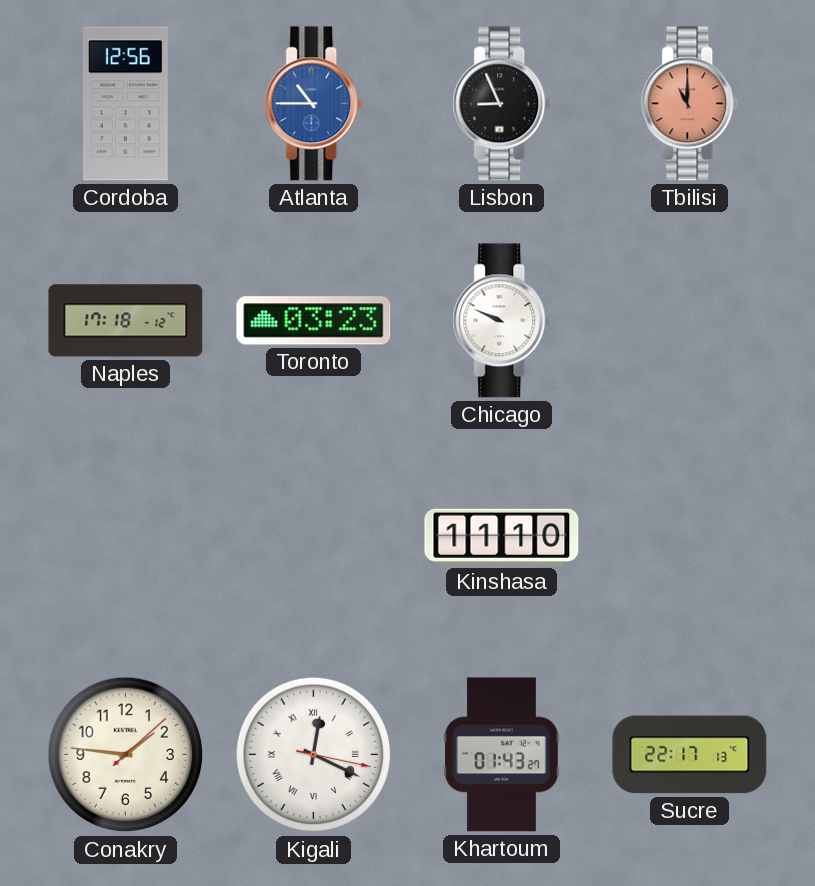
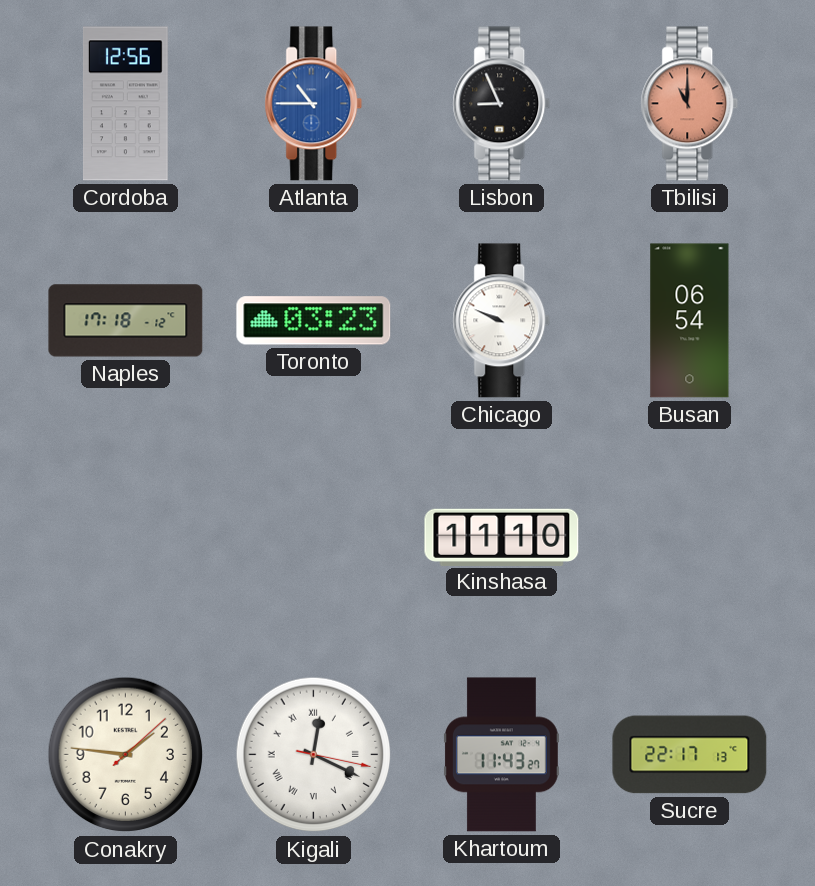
Busan: none -> 06:54
Khartoum: 01:43 -> 11:43
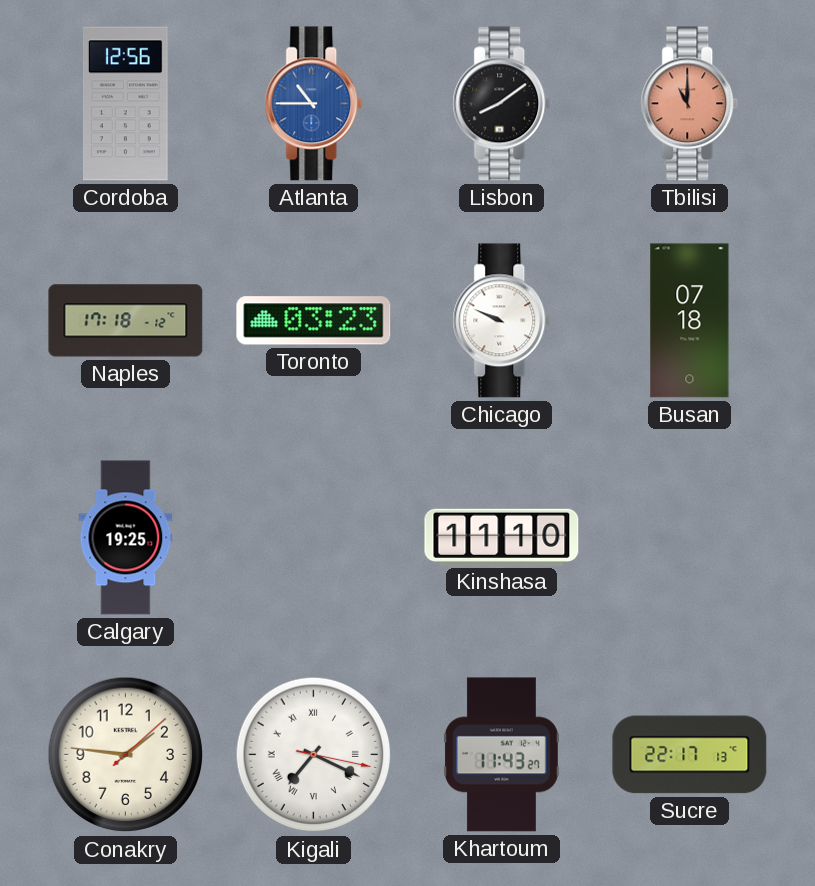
Lisbon: 8:56 -> 8:09
Busan: 06:54 -> 07:18
Calgary: none -> 19:25
Kigali: 12:19 -> 7:19
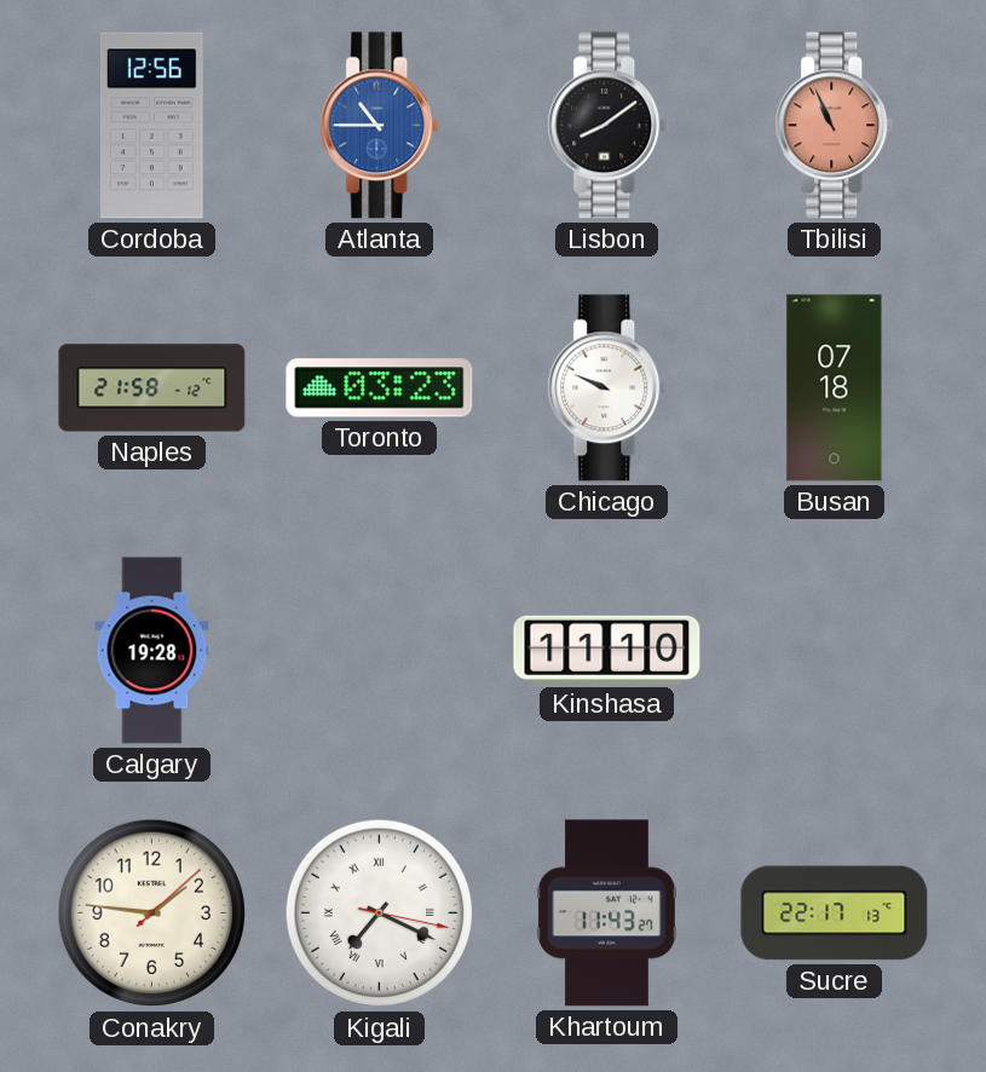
Tbilisi: 11:00 -> 10:56
Naples: 17:18 -> 21:58
Calgary: 19:25 -> 19:28
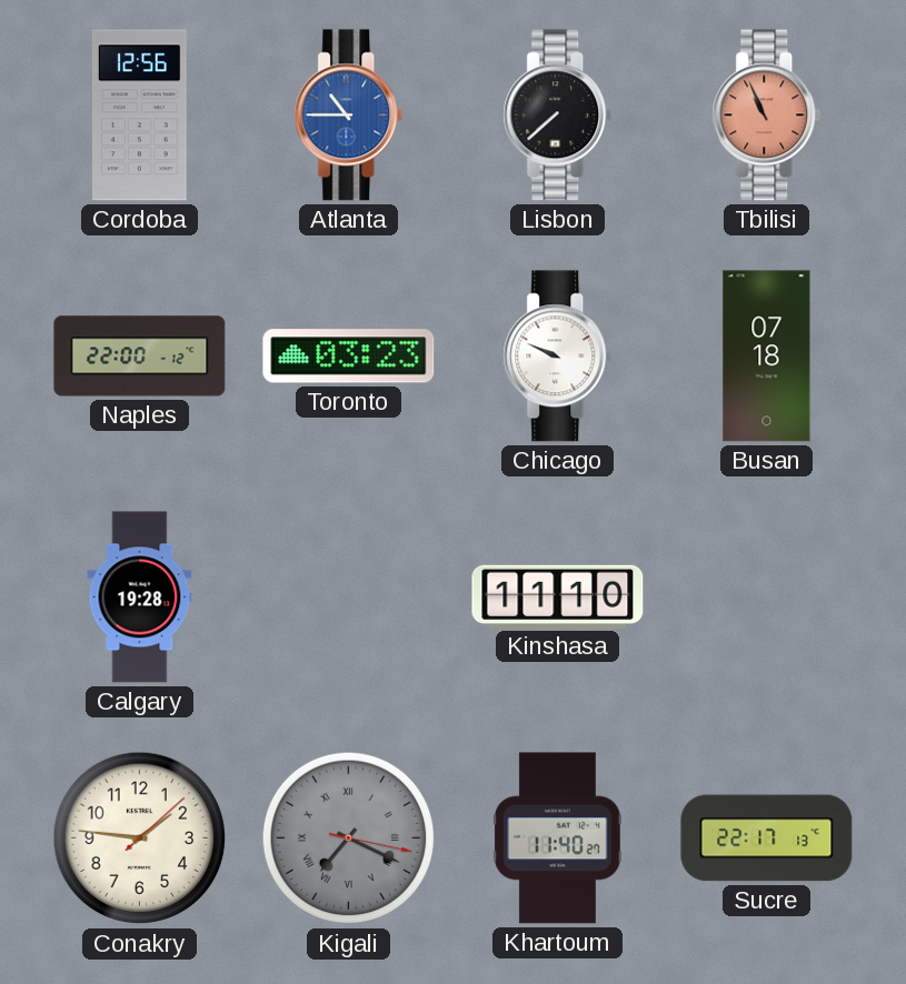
Lisbon: 8:09 -> 7:38
Naples: 21:58 -> 22:00
Kigali dial: white -> grey
Khartoum: 11:43 -> 11:40
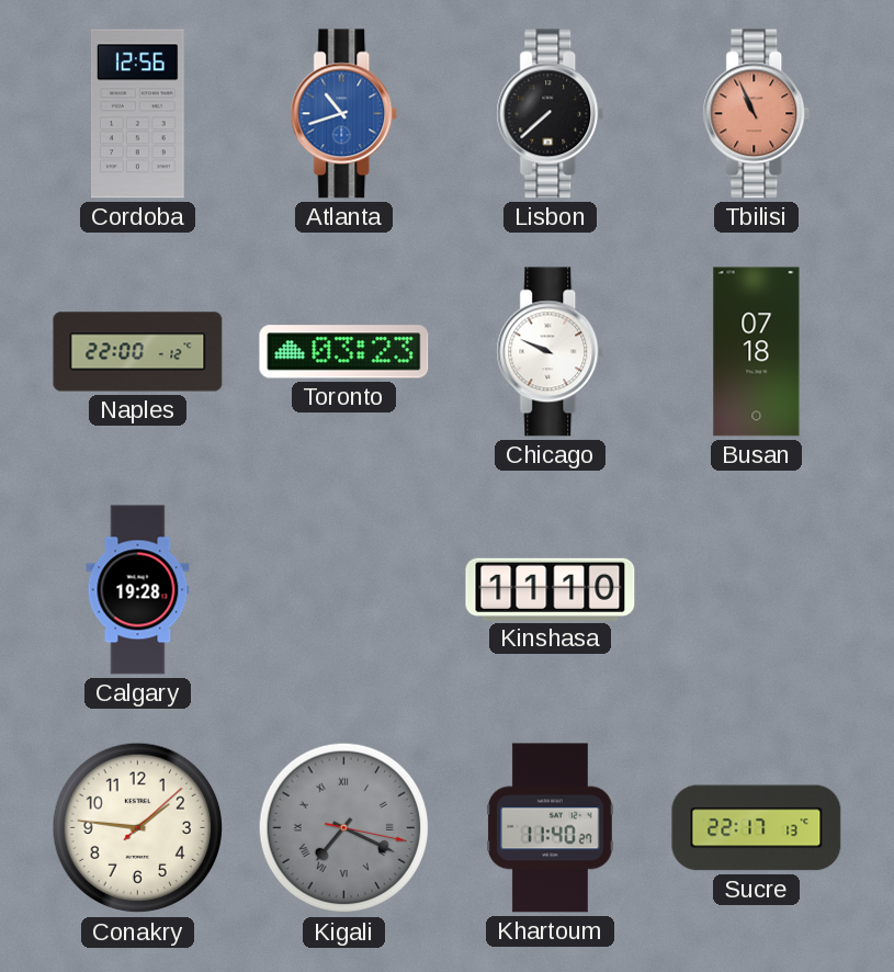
Atlanta: 10:45 -> 10:42
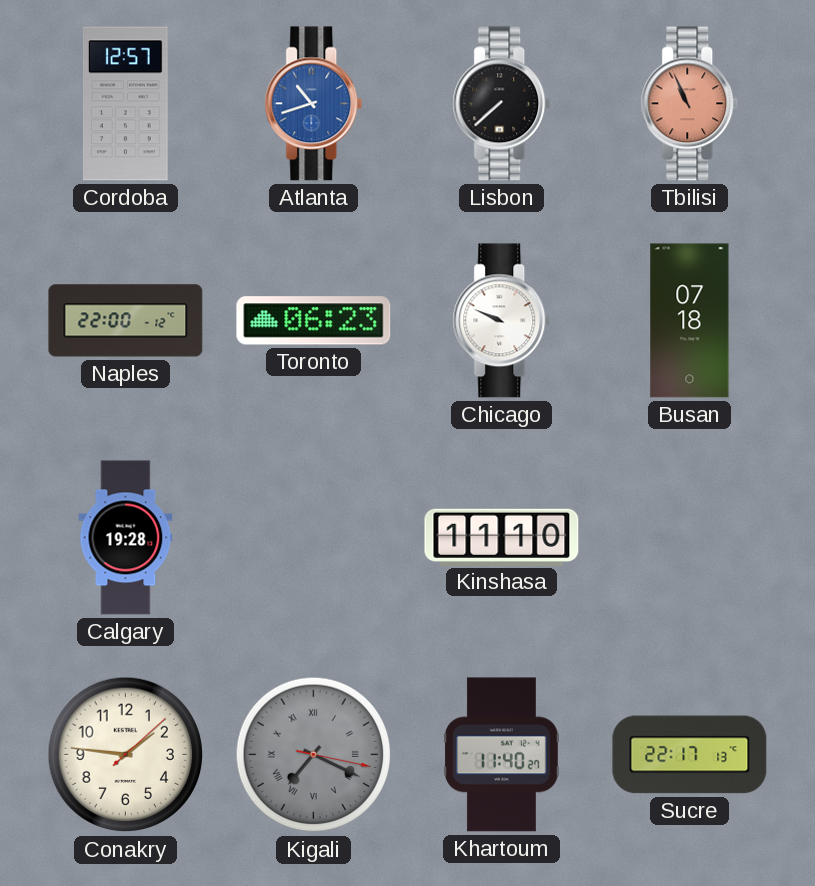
Cordoba: 12:56 -> 12:57
Toronto: 03:23 -> 06:23
